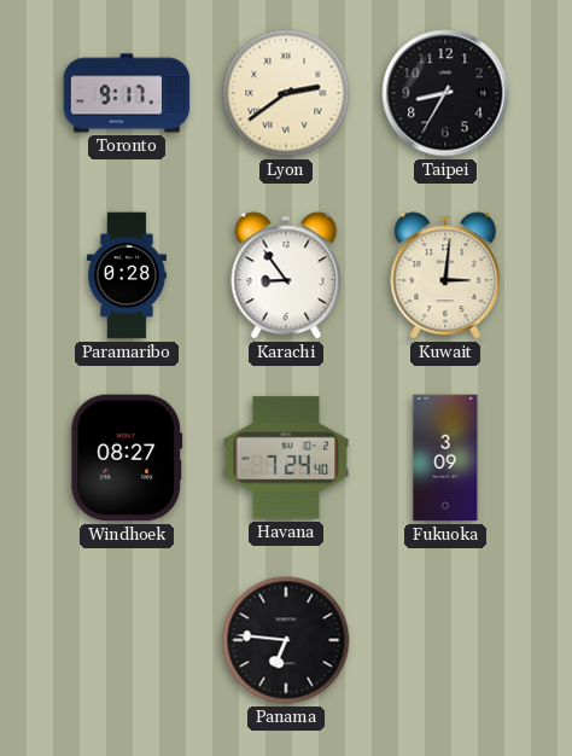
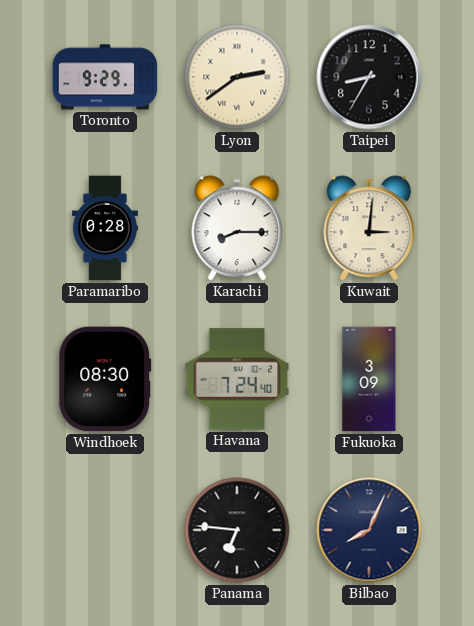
Toronto: 9:17 -> 9:29
Karachi: 8:54 -> 8:15
Windhoek: 08:27 -> 08:30
Bilbao: none -> 8:04
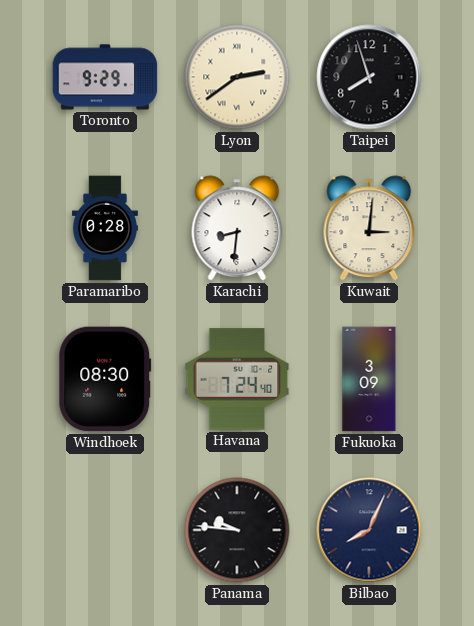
Taipei: 8:35 -> 7:57
Karachi: 8:15 -> 8:31
Panama: 6:46 -> 9:46
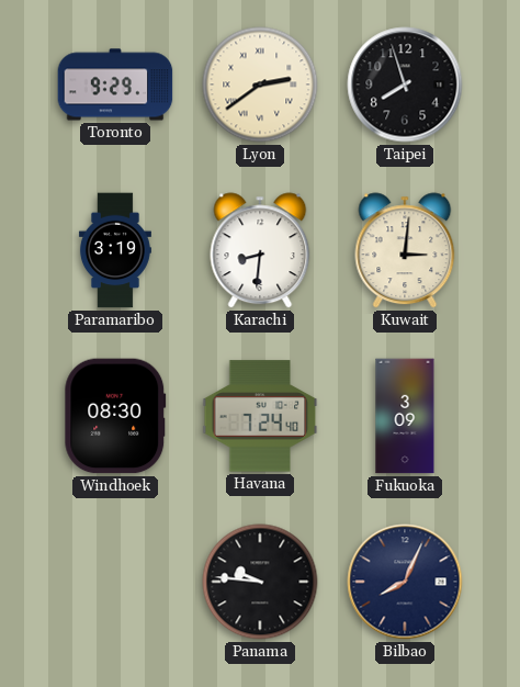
Paramaribo: 0:28 -> 3:19
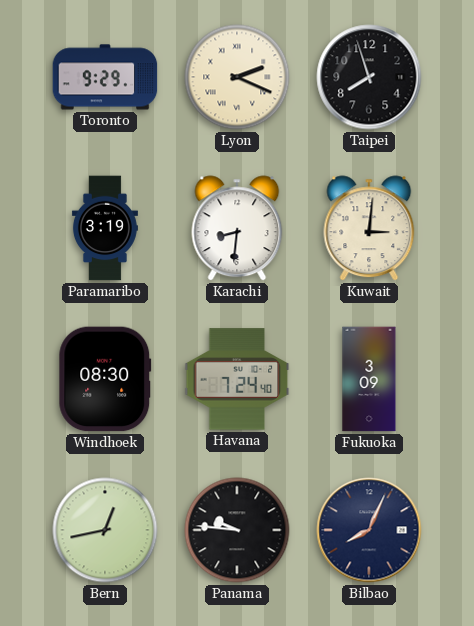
Lyon: 2:39 -> 2:19
Bern: none -> 12:43
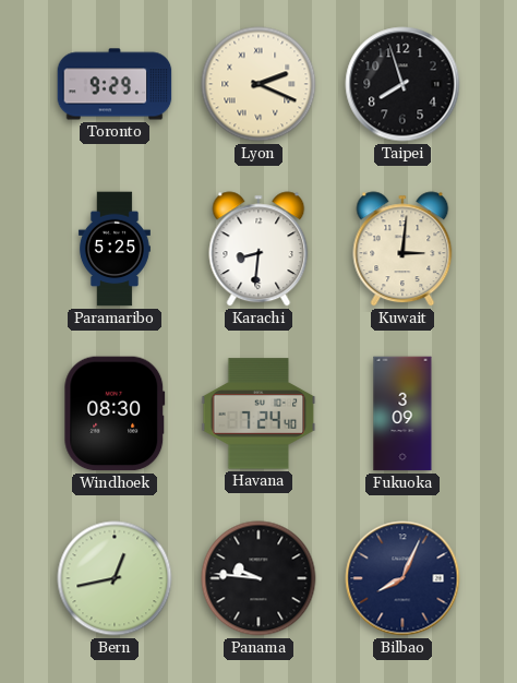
Paramaribo: 3:19 -> 5:25
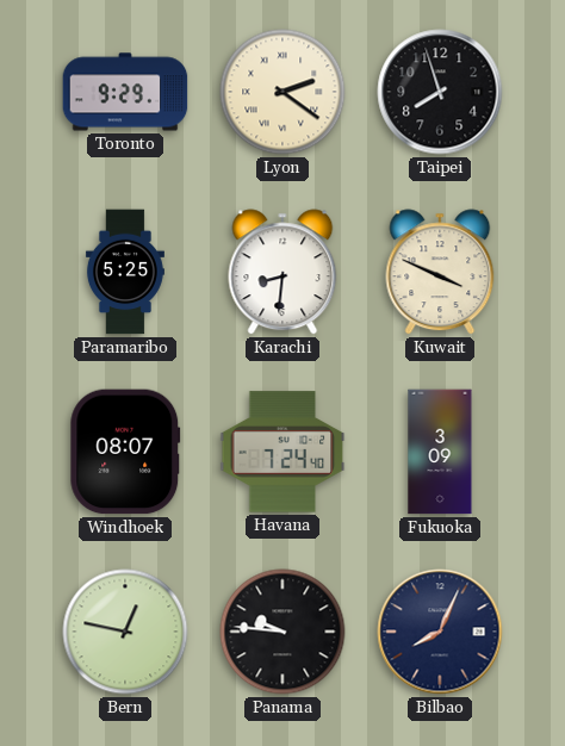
Lyon: 2:19 -> 2:21
Kuwait: 3:01 -> 3:49
Windhoek: 08:30 -> 08:07
Bern: 12:43 -> 12:47
